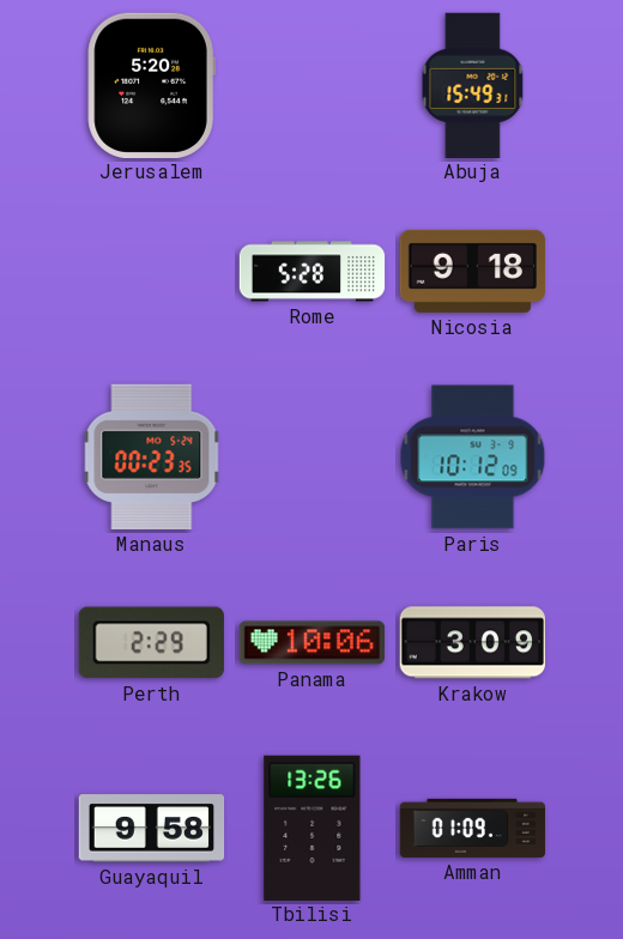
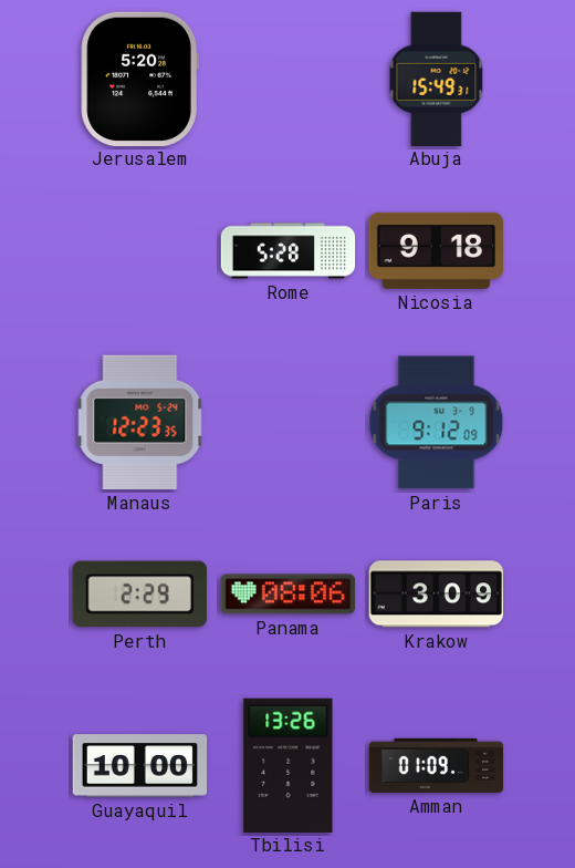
Manaus: 00:23 -> 12:23
Paris: 10:12 -> 9:12
Panama: 10:06 -> 08:06
Guayaquil: 9:58 -> 10:00
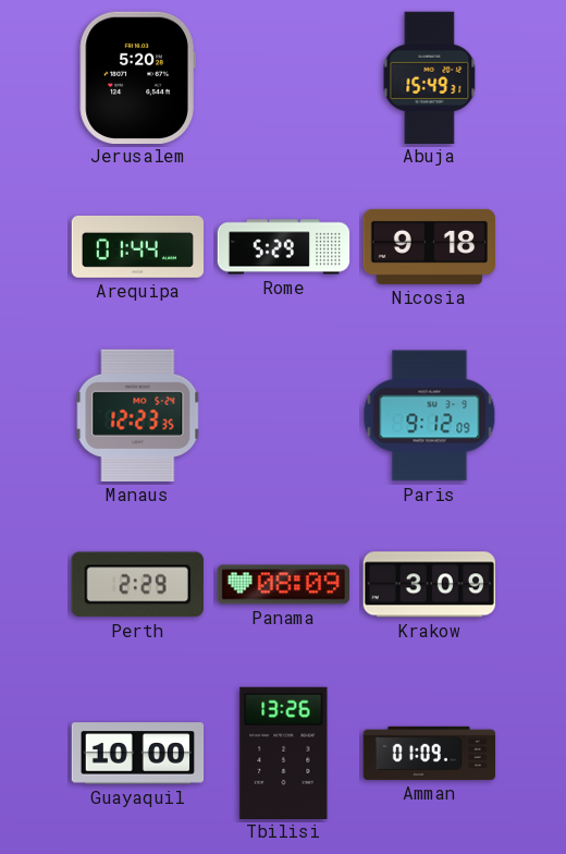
Arequipa: none -> 01:44
Rome: 5:28 -> 5:29
Panama: 08:06 -> 08:09
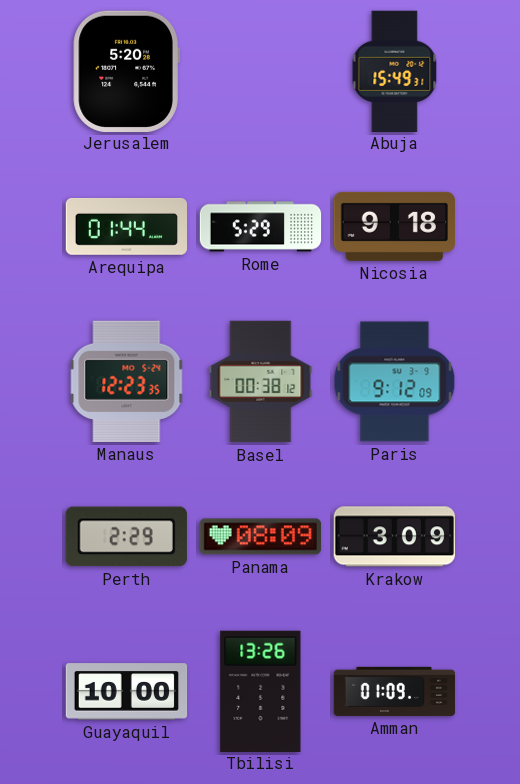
Basel: none -> 00:38
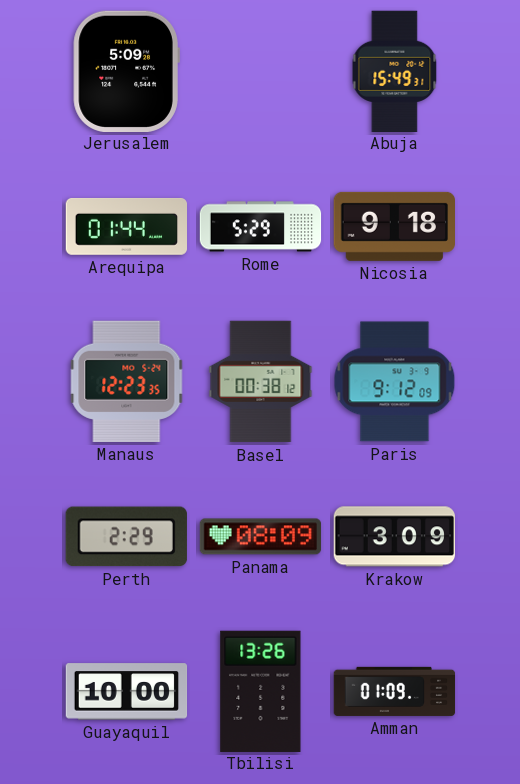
Jerusalem: 5:20 -> 5:09
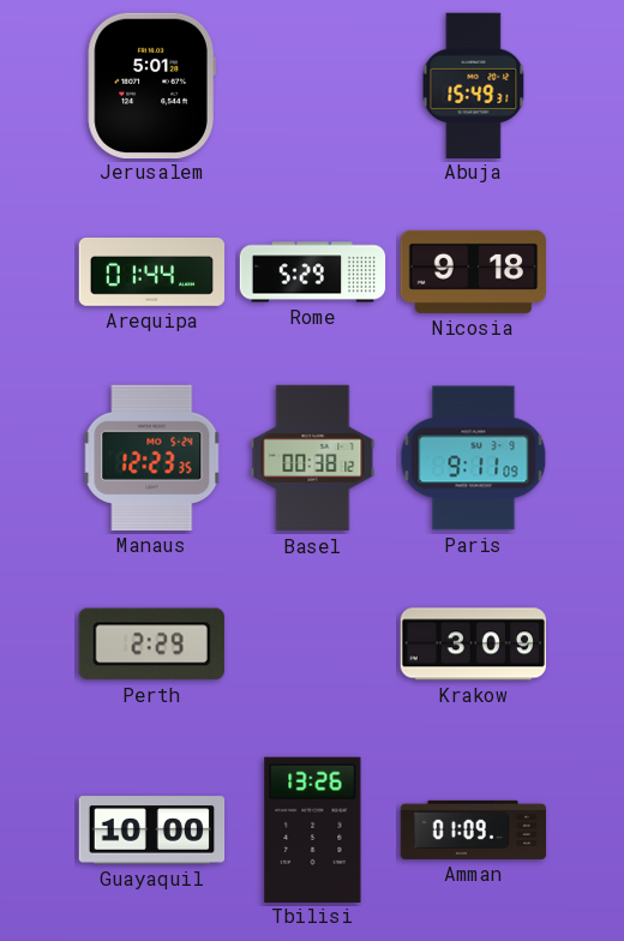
Jerusalem: 5:09 -> 5:01
Paris: 9:12 -> 9:11
Panama: 08:09 -> none
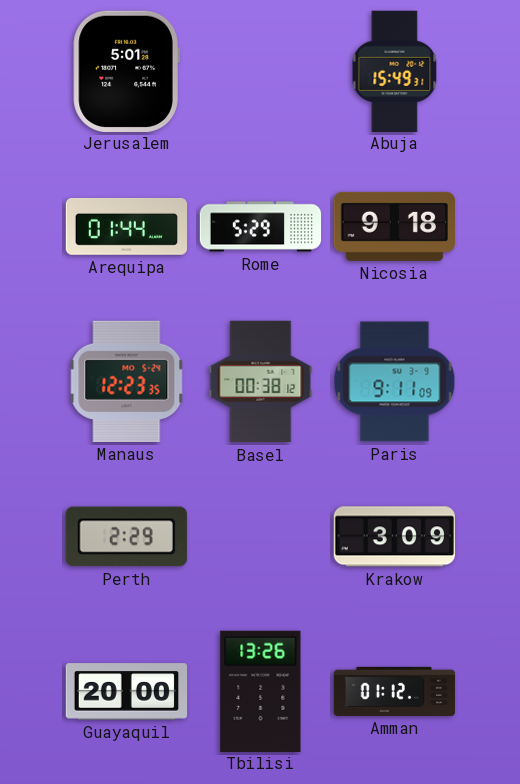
Guayaquil: 10:00 -> 20:00
Amman: 01:09 -> 01:12
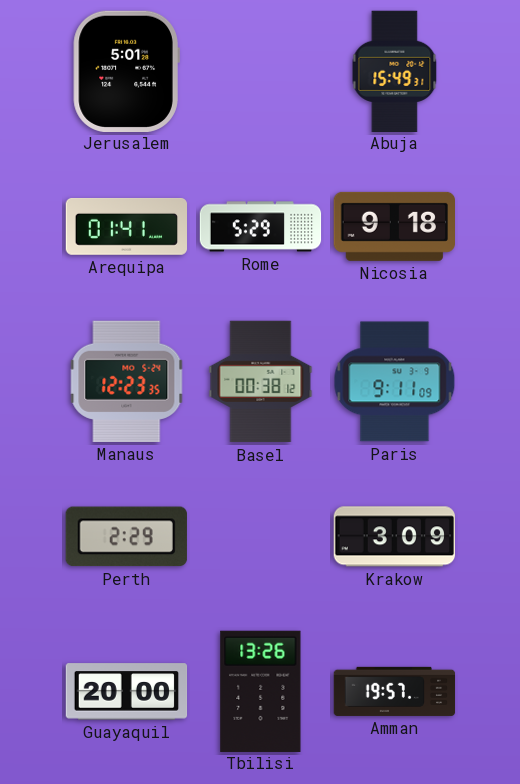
Arequipa: 01:44 -> 01:41
Amman: 01:12 -> 19:57
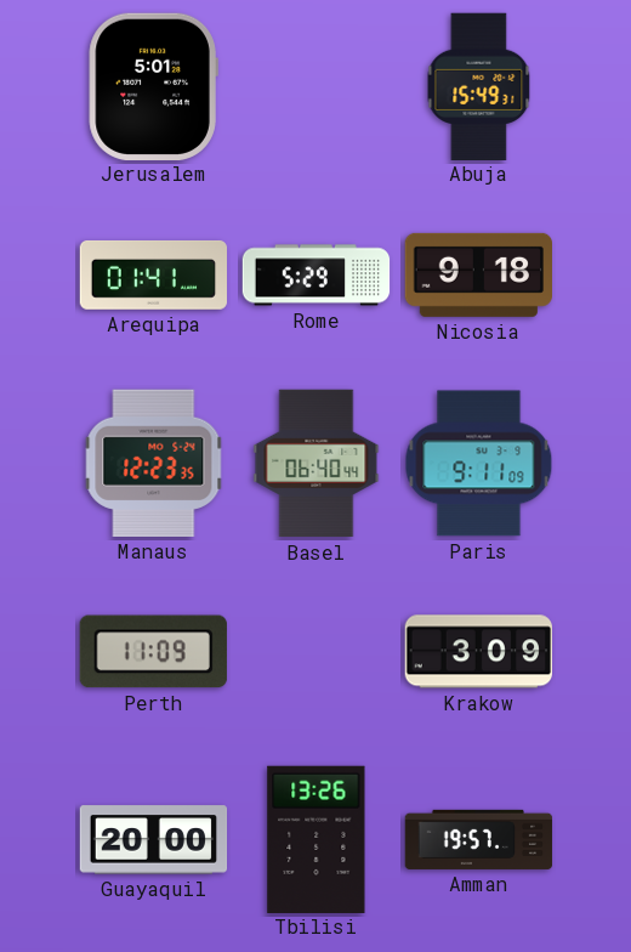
Basel: 00:38 -> 06:40
Perth: 2:29 -> 11:09
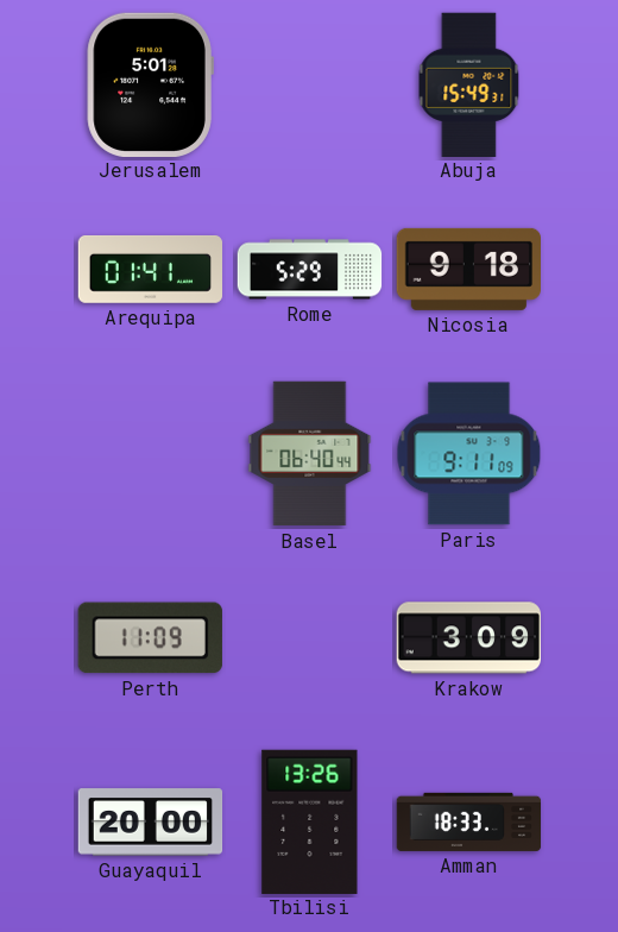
Manaus: 12:23 -> none
Amman: 19:57 -> 18:33
